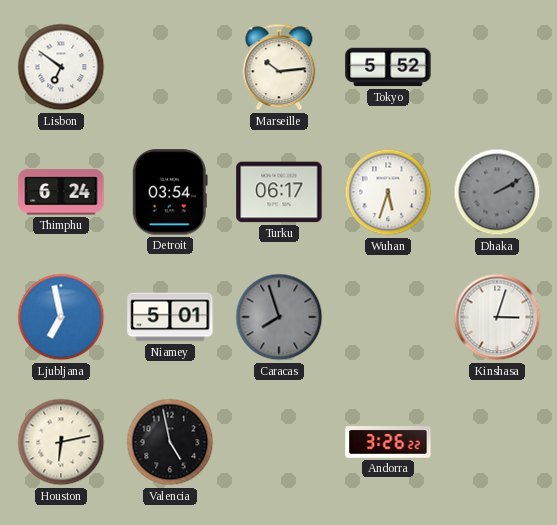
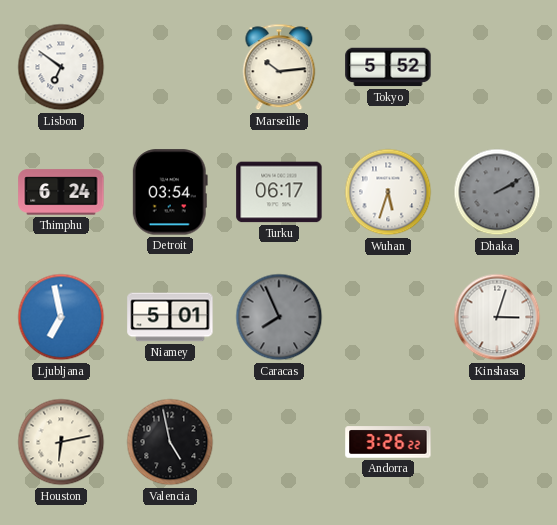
Caracas: 7:57 -> 7:56
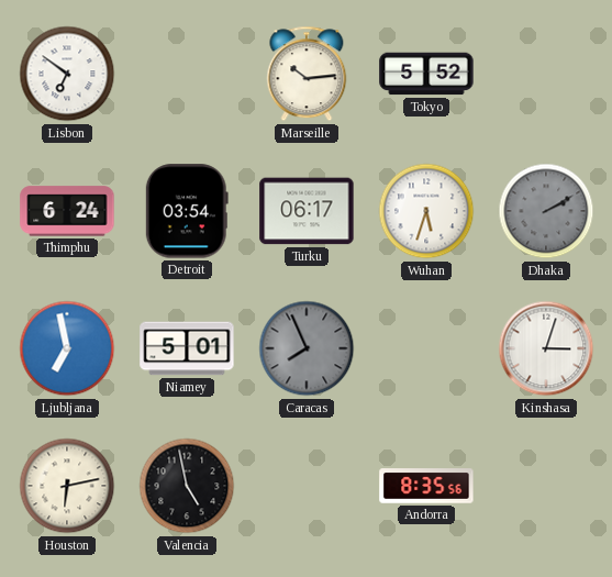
Andorra: 3:26 -> 8:35
